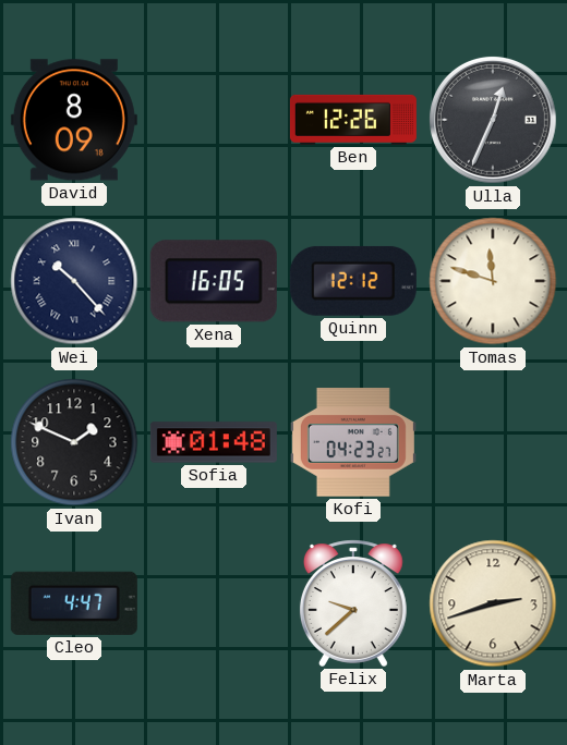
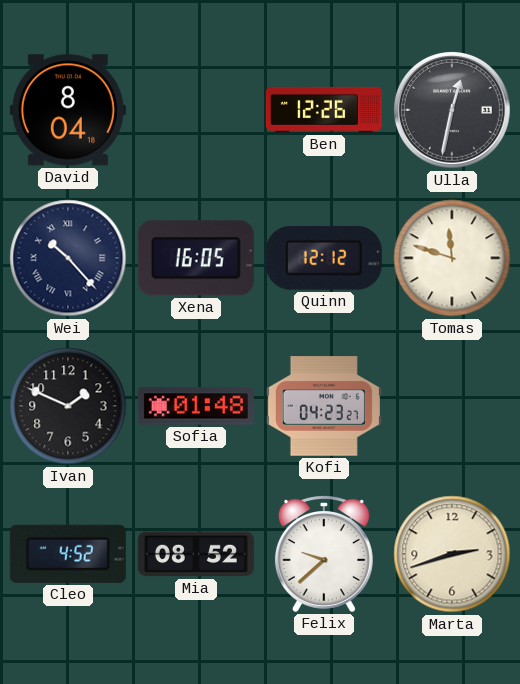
David: 8:09 -> 8:04
Ulla: 12:34 -> 12:32
Cleo: 4:47 -> 4:52
Mia: none -> 08:52
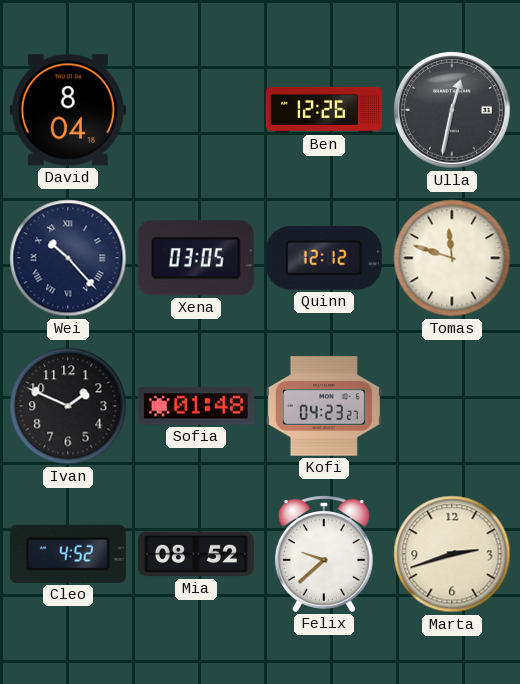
Xena: 16:05 -> 03:05
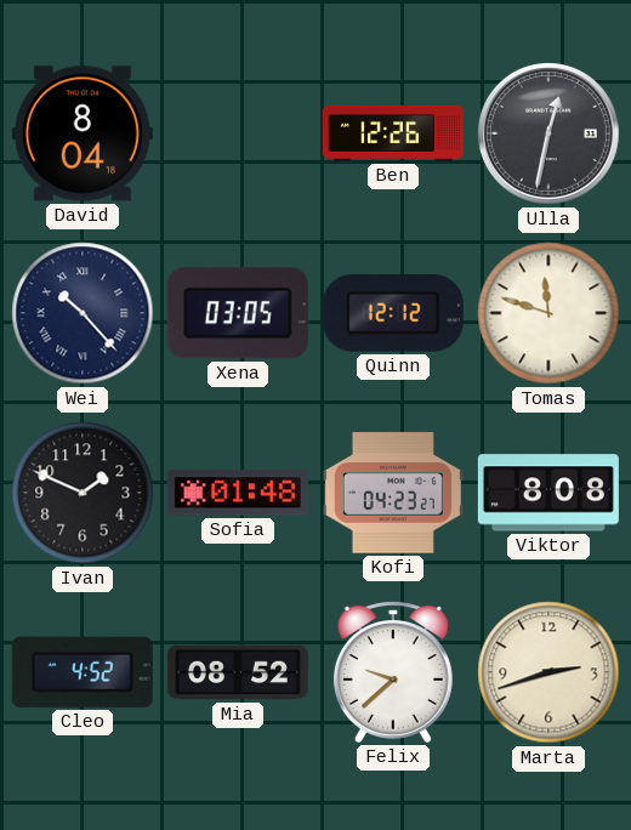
Viktor: none -> 8:08
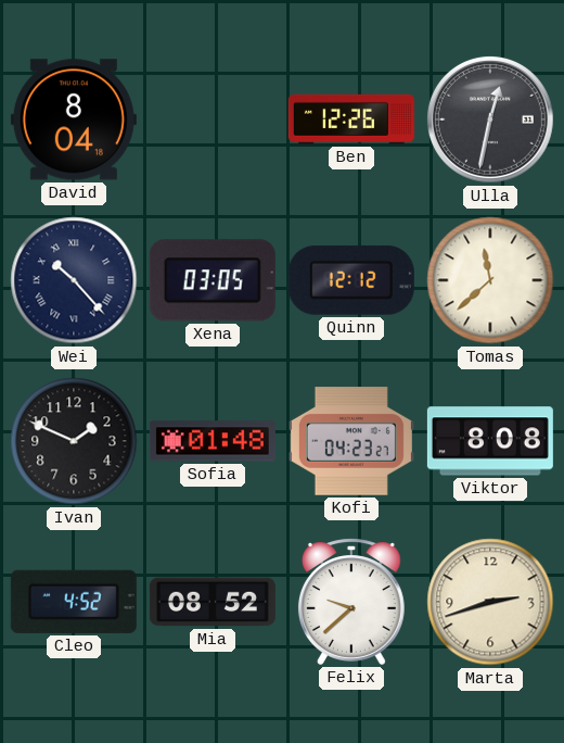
Tomas: 11:48 -> 11:38
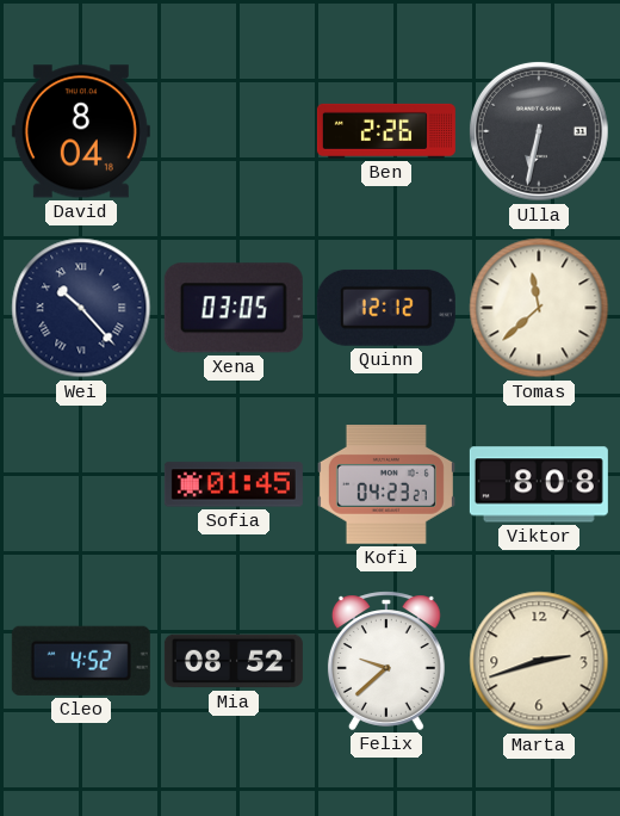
Ben: 12:26 -> 2:26
Ulla: 12:32 -> 6:32
Ivan: 1:49 -> none
Sofia: 01:48 -> 01:45
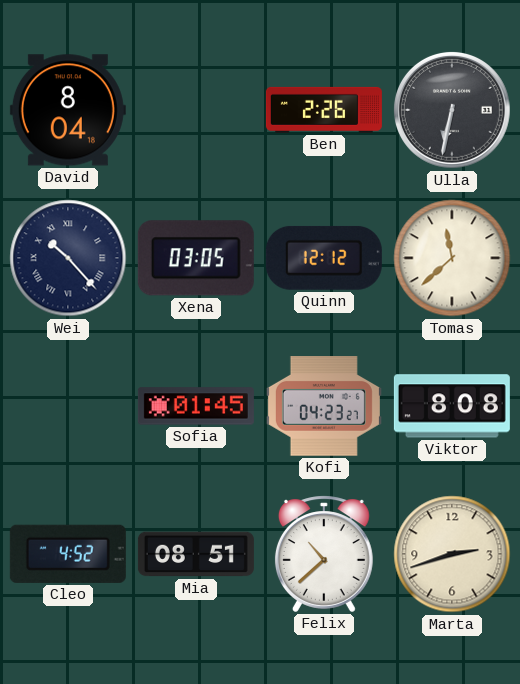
Mia: 08:52 -> 08:51
Felix: 9:38 -> 10:38
